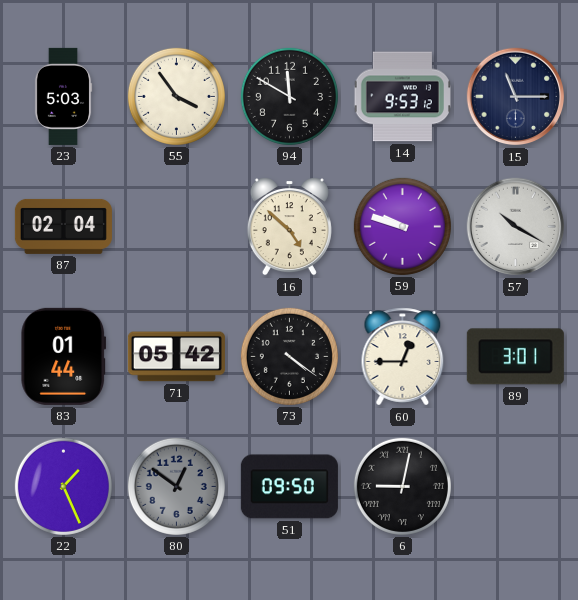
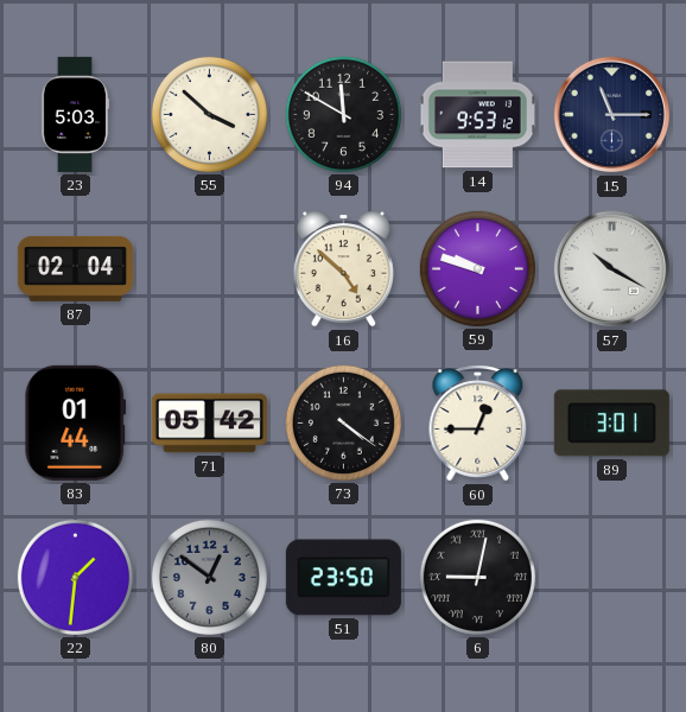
55: 3:54 -> 3:52
22: 1:26 -> 1:31
51: 09:50 -> 23:50
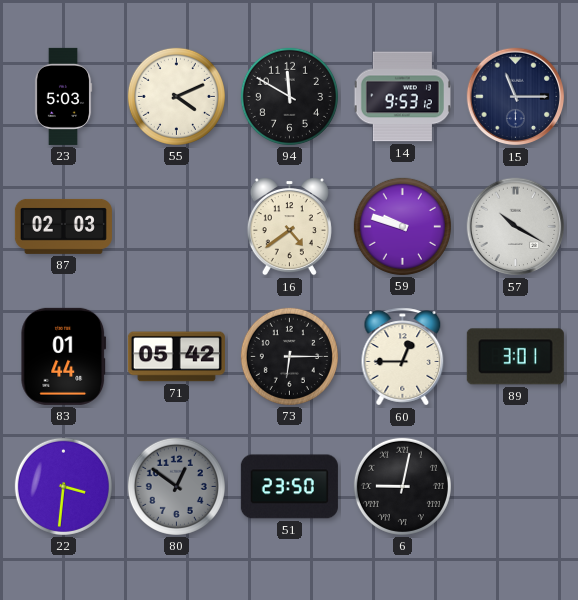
55: 3:52 -> 4:11
87: 02:04 -> 02:03
16: 4:52 -> 4:39
73: 4:21 -> 6:15
22: 1:31 -> 3:31
